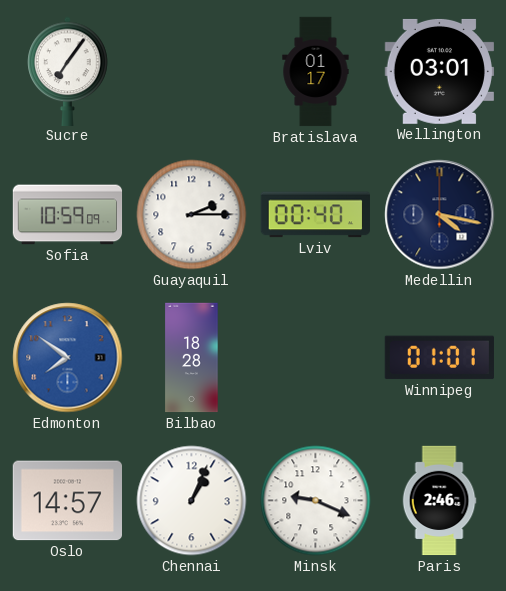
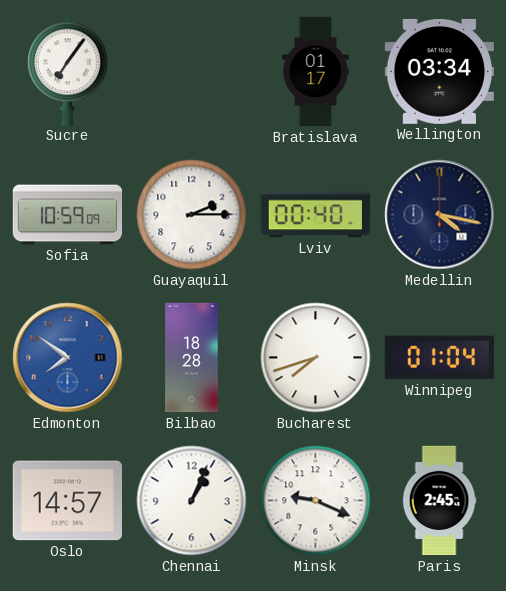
Wellington: 03:01 -> 03:34
Bucharest: none -> 7:42
Winnipeg: 01:01 -> 01:04
Paris: 2:46 -> 2:45
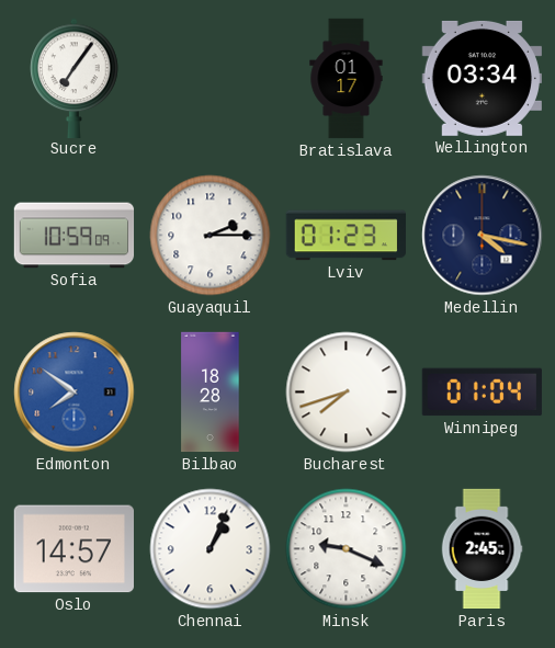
Lviv: 00:40 -> 01:23
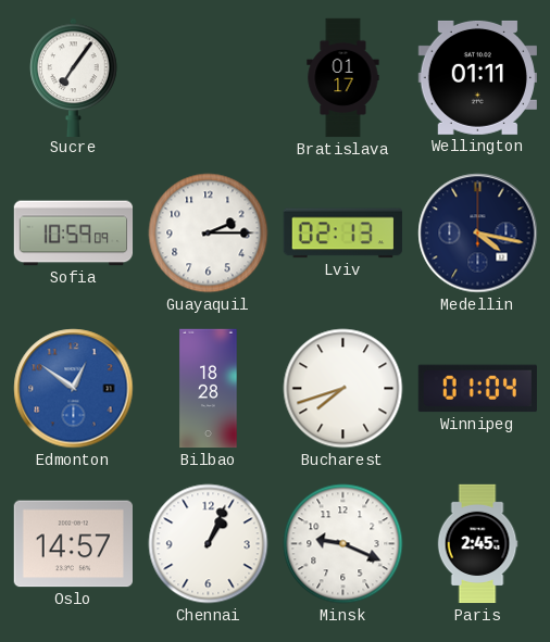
Wellington: 03:34 -> 01:11
Lviv: 01:23 -> 02:13
Edmonton: 7:51 -> 12:51
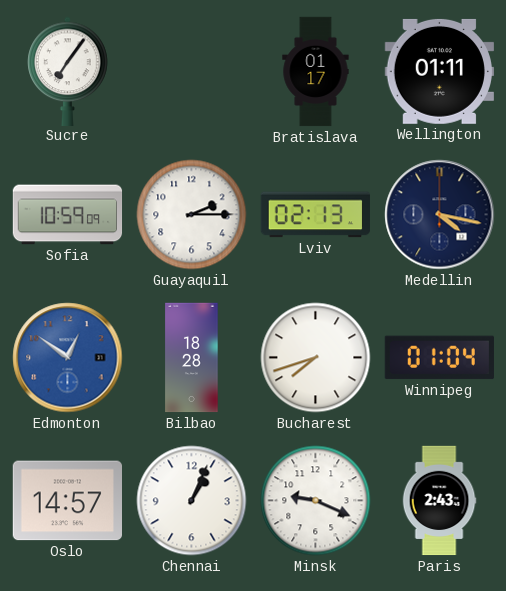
Paris: 2:45 -> 2:43
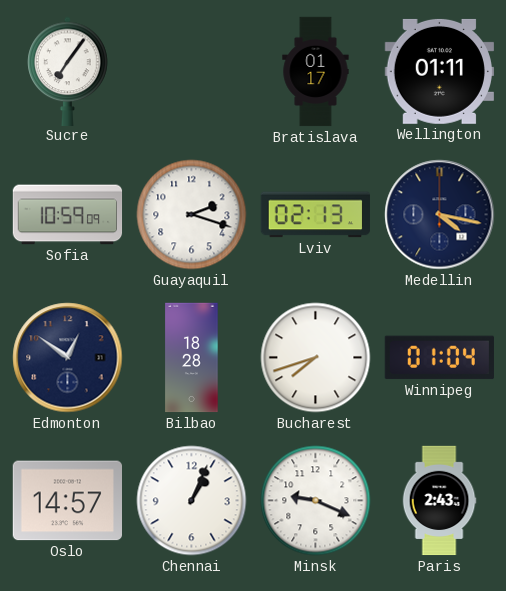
Guayaquil: 2:15 -> 2:18
Edmonton dial: blue -> navy
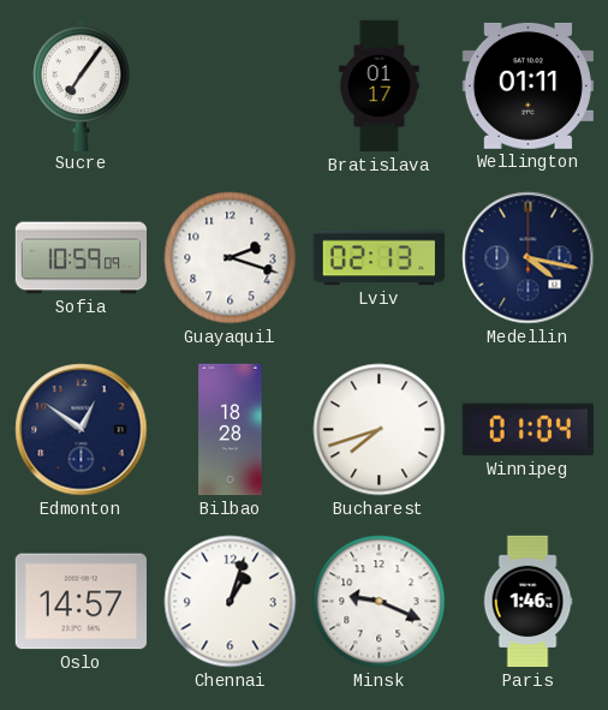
Chennai: 1:04 -> 1:03
Paris: 2:43 -> 1:46
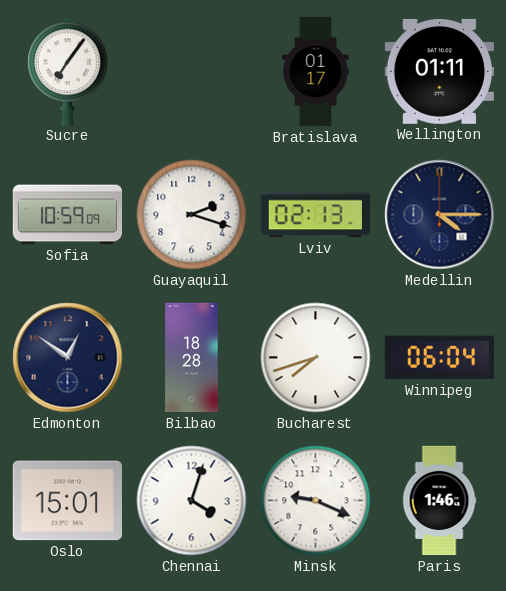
Medellin: 4:17 -> 4:15
Winnipeg: 01:04 -> 06:04
Oslo: 14:57 -> 15:01
Chennai: 1:03 -> 4:03
